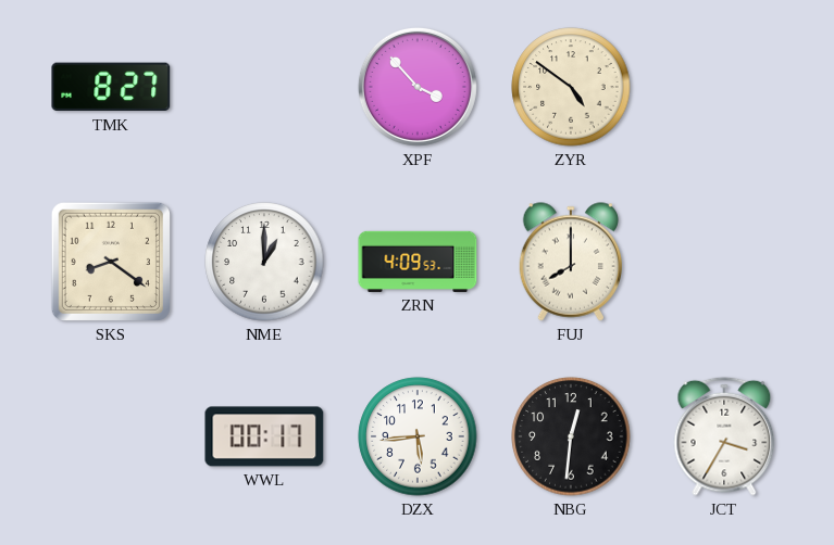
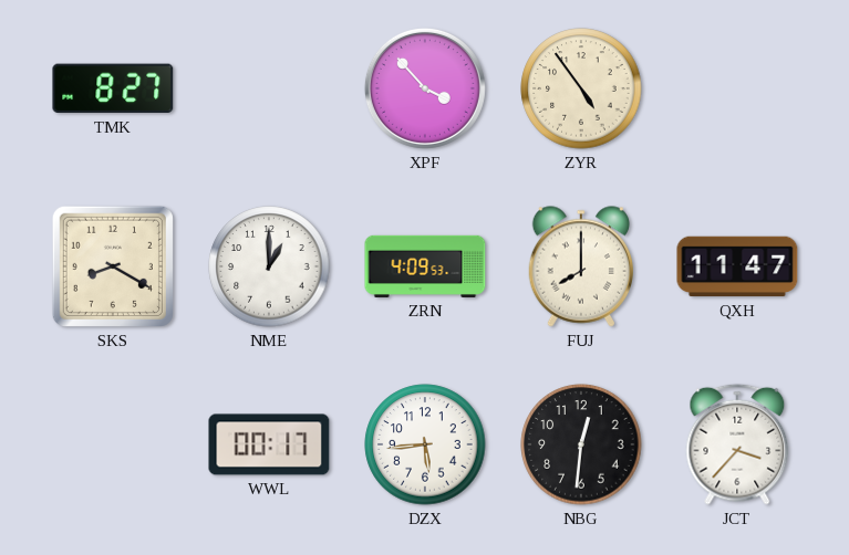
ZYR: 4:51 -> 4:54
SKS: 8:21 -> 8:20
QXH: none -> 11:47
JCT: 3:35 -> 3:37
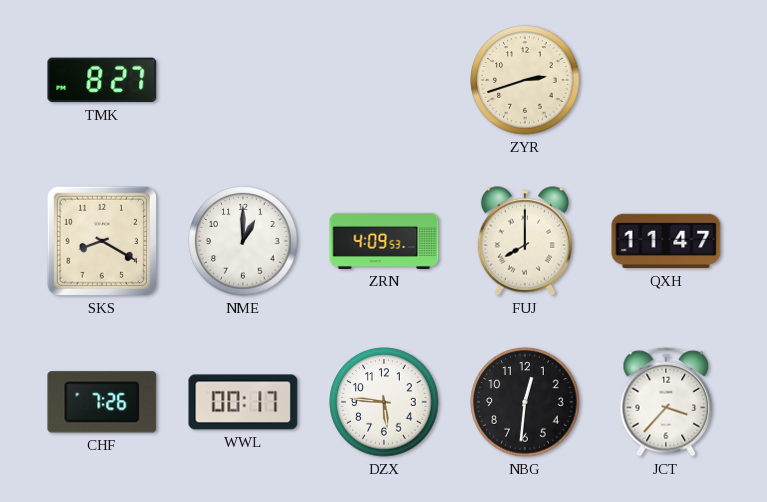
XPF: 3:53 -> none
ZYR: 4:54 -> 2:42
CHF: none -> 7:26
DZX: 5:44 -> 5:46
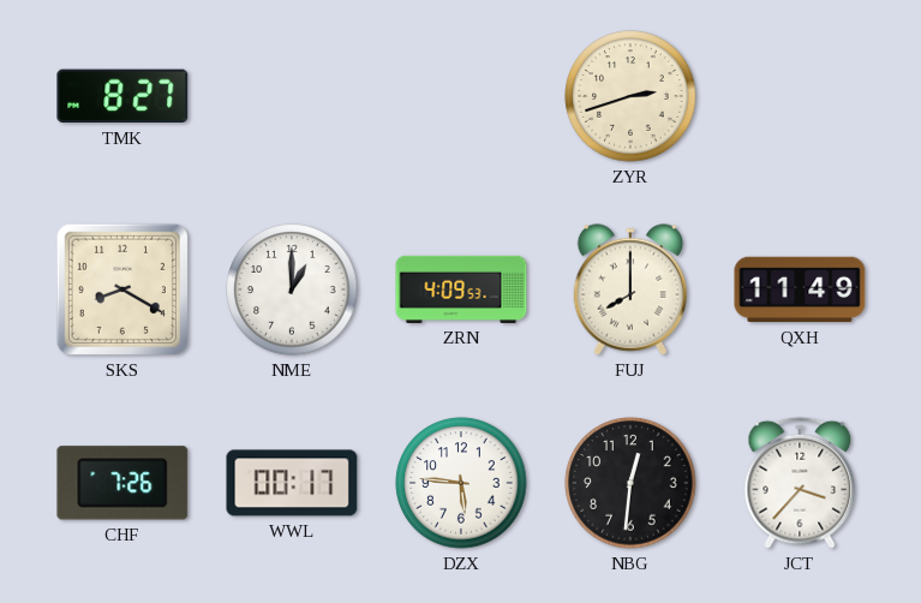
QXH: 11:47 -> 11:49
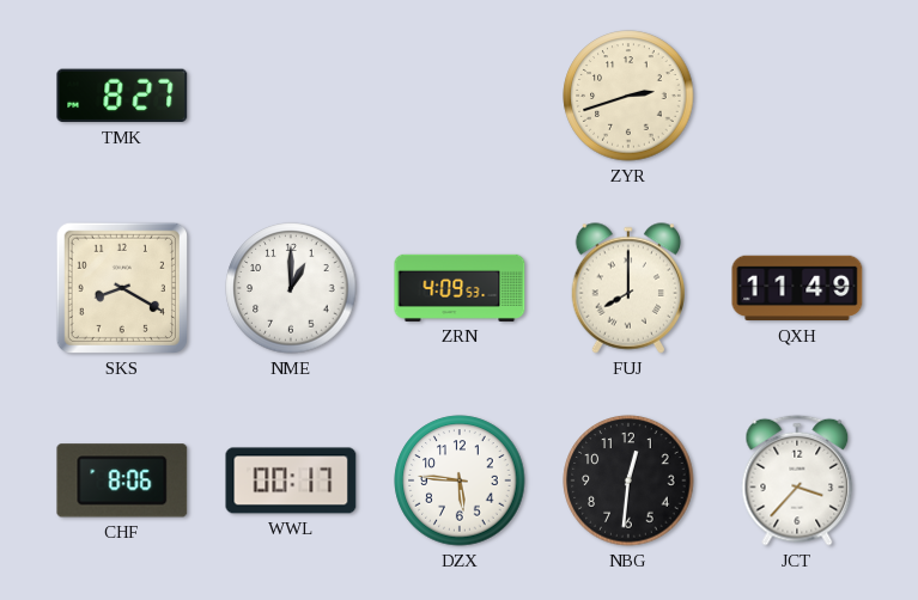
CHF: 7:26 -> 8:06
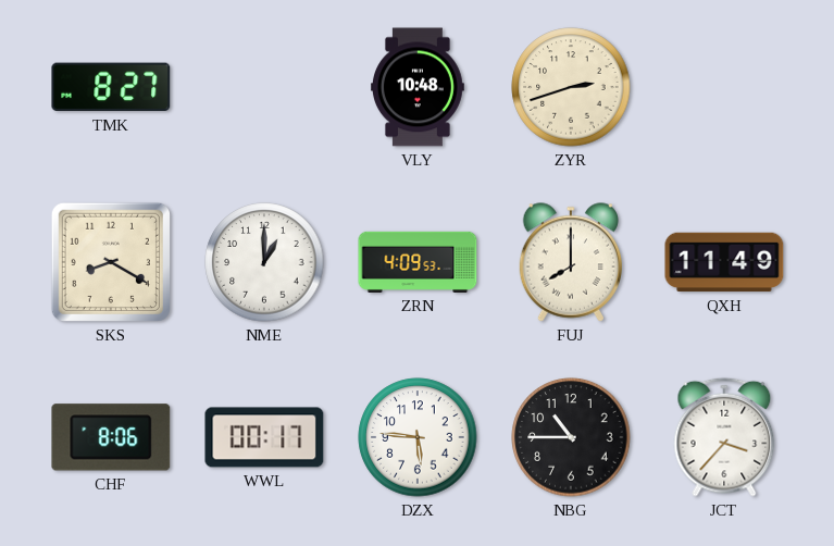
VLY: none -> 10:48
NBG: 12:31 -> 10:45
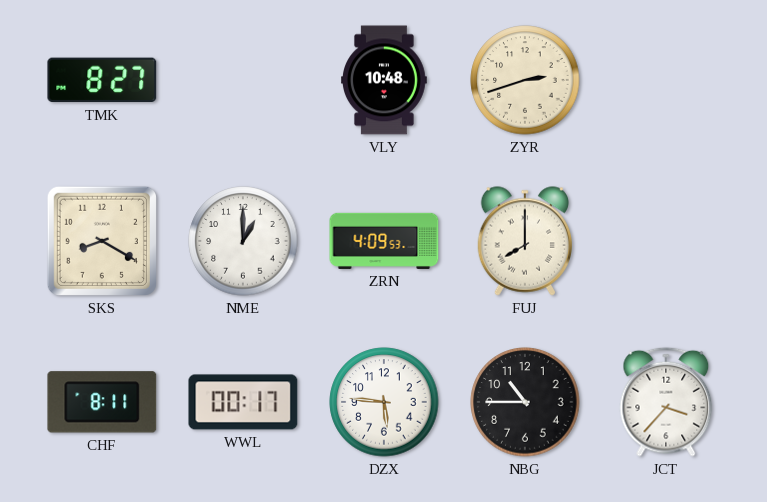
QXH: 11:49 -> none
CHF: 8:06 -> 8:11
